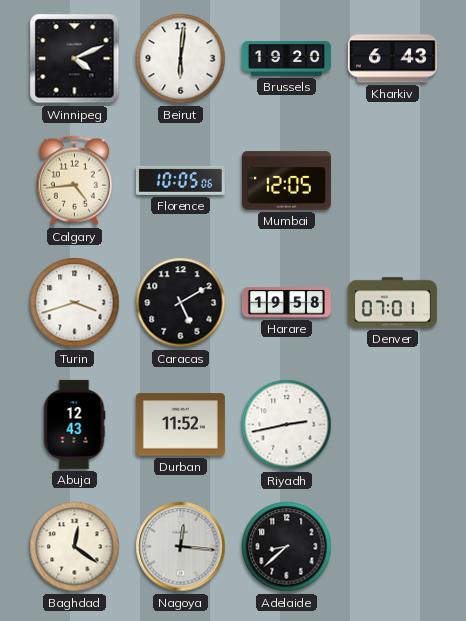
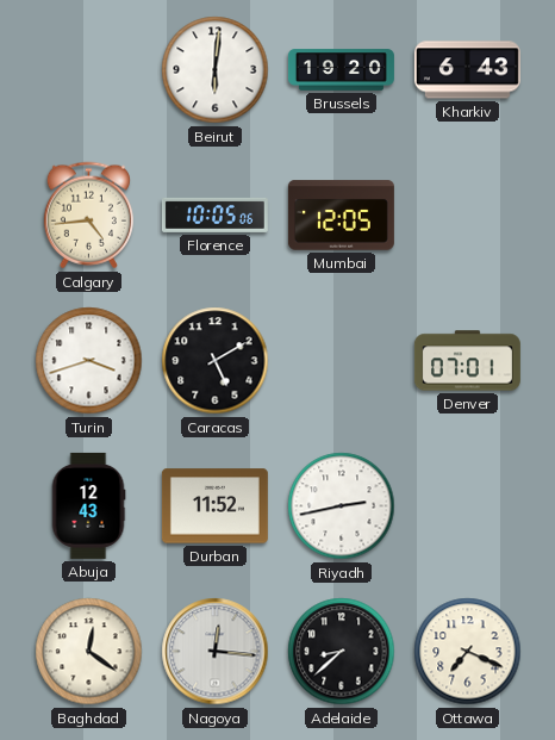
Winnipeg: 4:11 -> none
Harare: 19:58 -> none
Ottawa: none -> 7:19
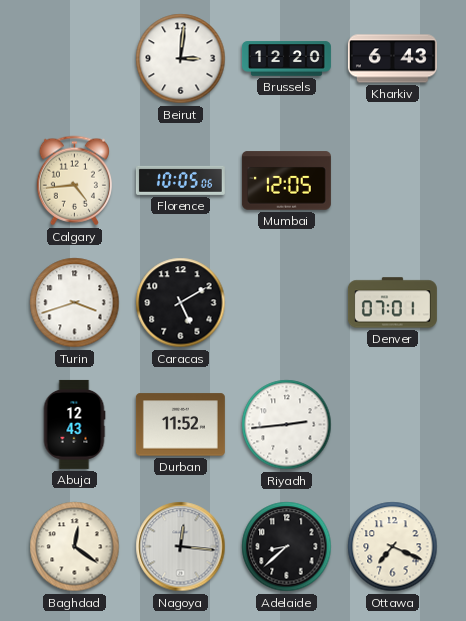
Beirut: 6:01 -> 3:01
Brussels: 19:20 -> 12:20
Riyadh: 2:43 -> 2:44
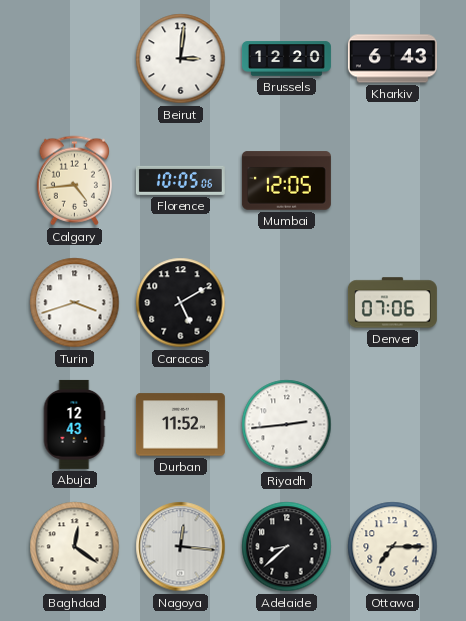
Denver: 07:01 -> 07:06
Ottawa: 7:19 -> 7:15
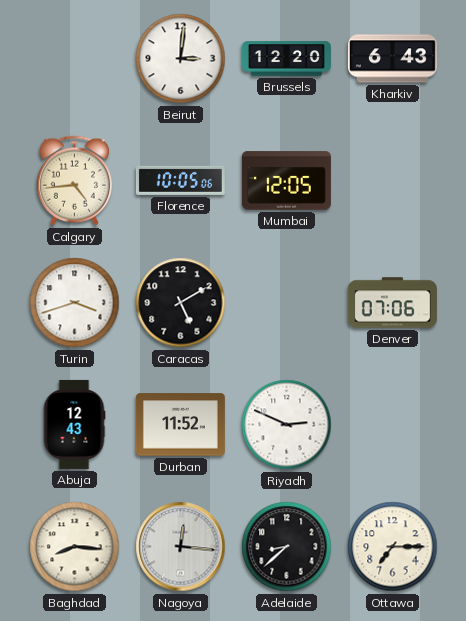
Riyadh: 2:44 -> 2:49
Baghdad: 12:21 -> 8:16
